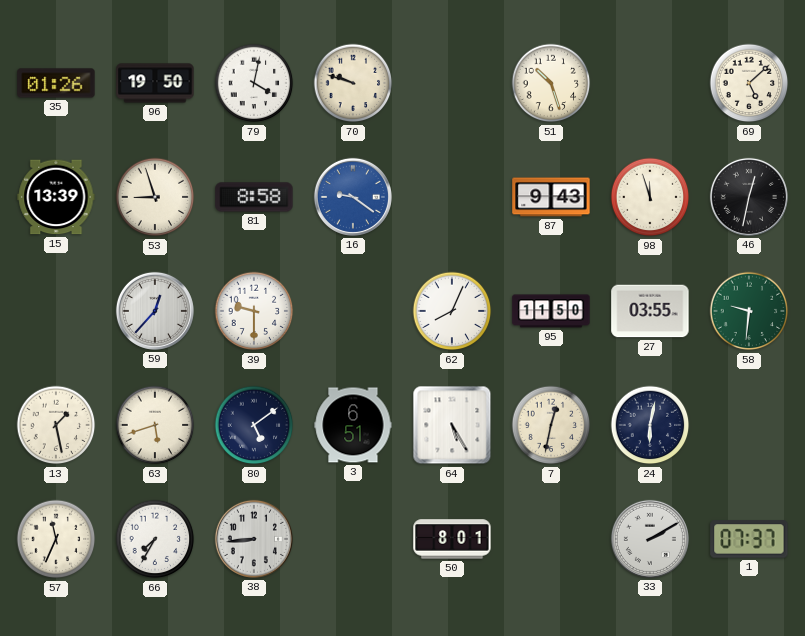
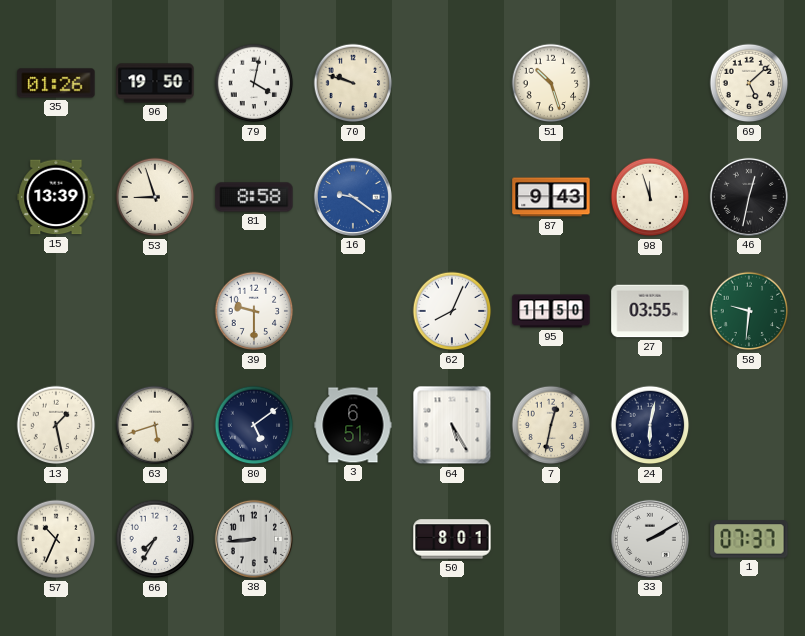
59: 12:37 -> none
57: 11:34 -> 10:34
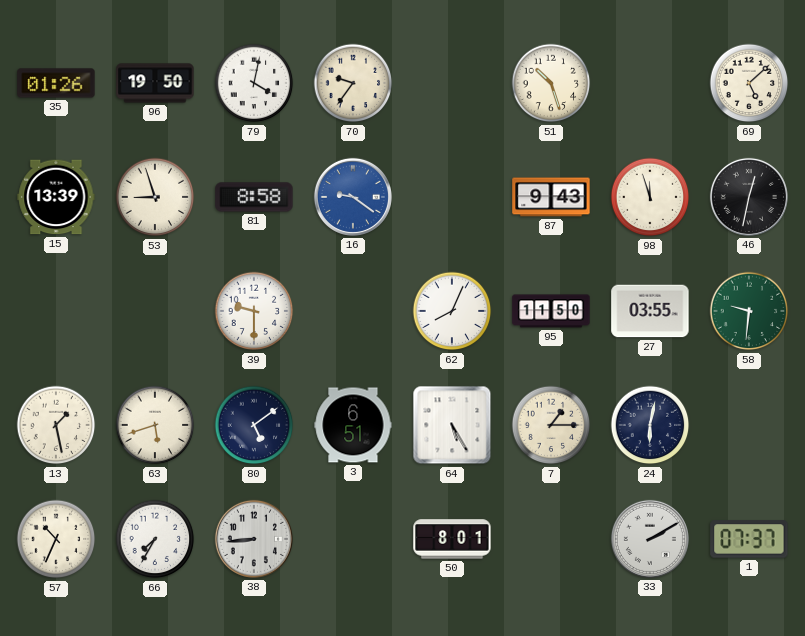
70: 9:48 -> 9:36
7: 12:32 -> 1:15
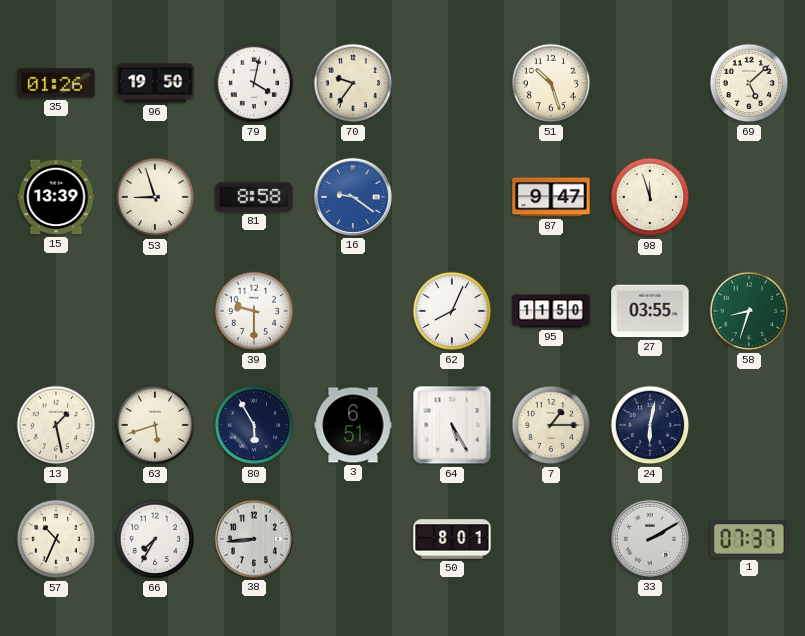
87: 9:43 -> 9:47
46: 12:32 -> none
58: 9:31 -> 8:33
80: 5:09 -> 5:55
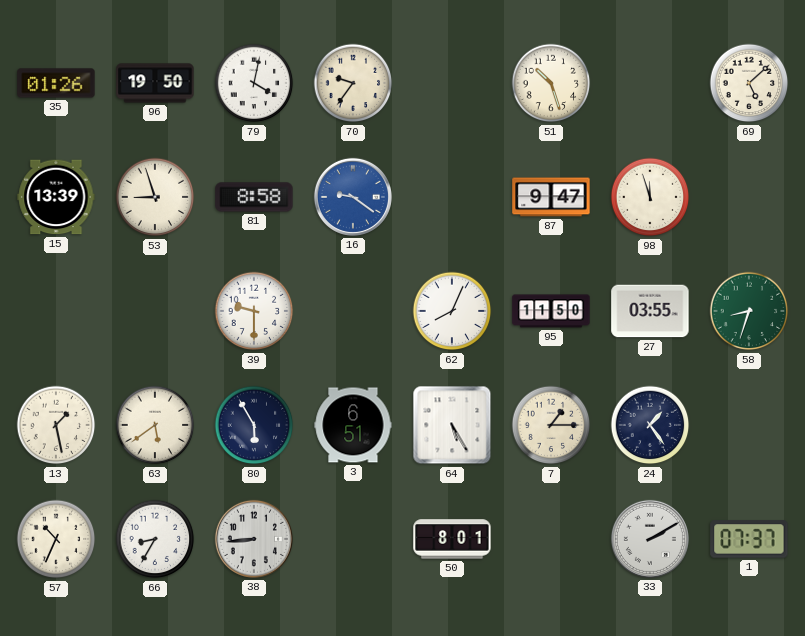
63: 5:42 -> 5:39
24: 6:02 -> 1:24
66: 7:35 -> 8:35
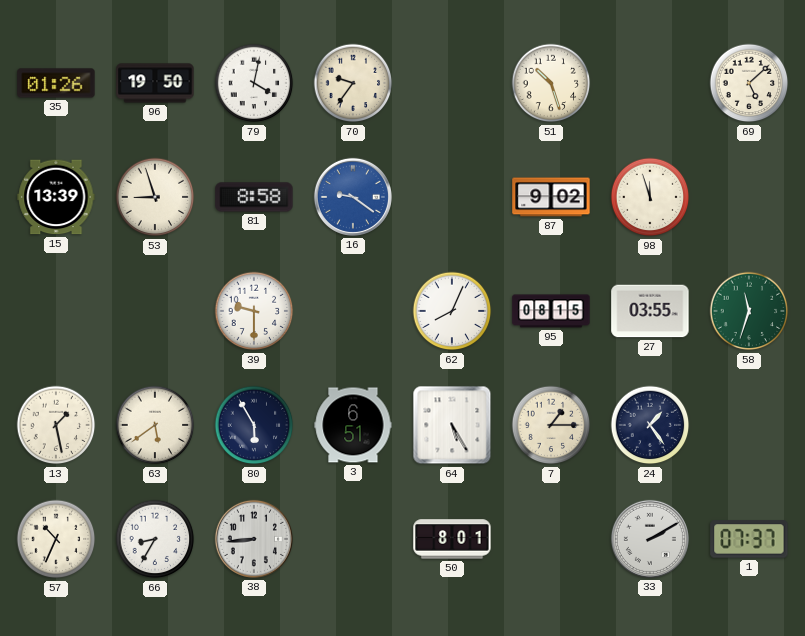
87: 9:47 -> 9:02
95: 11:50 -> 08:15
58: 8:33 -> 11:33
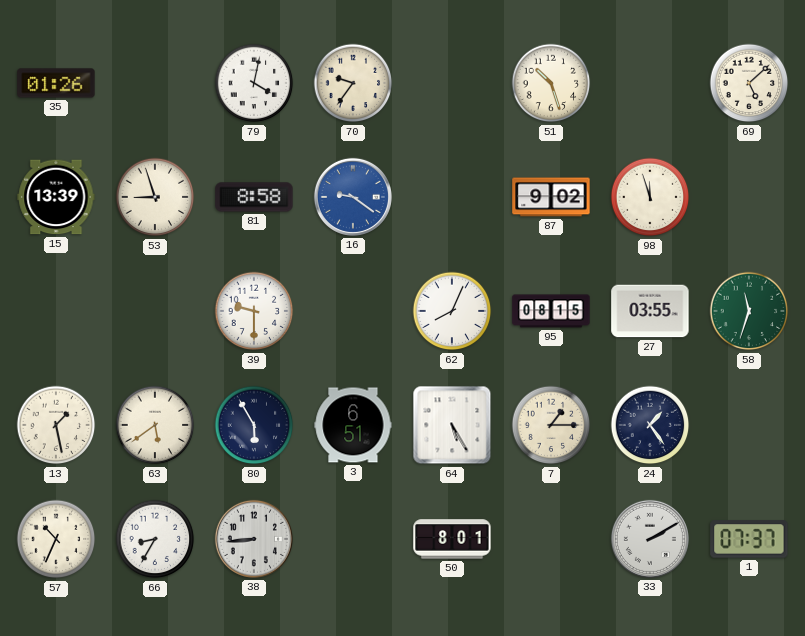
96: 19:50 -> none
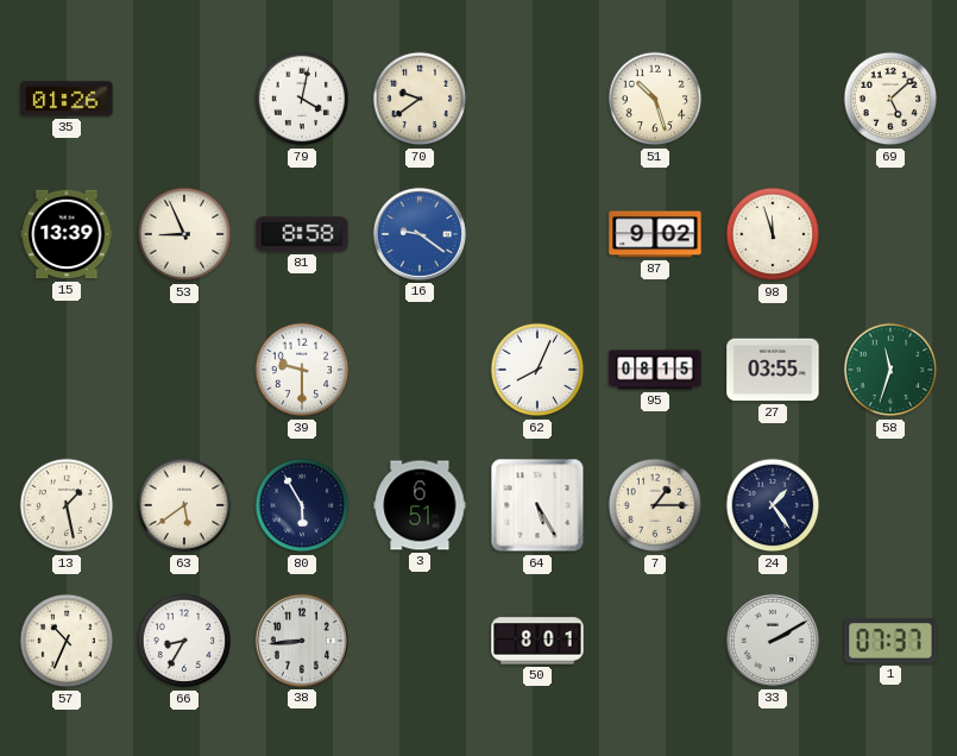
70: 9:36 -> 9:39
53: 8:57 -> 8:56
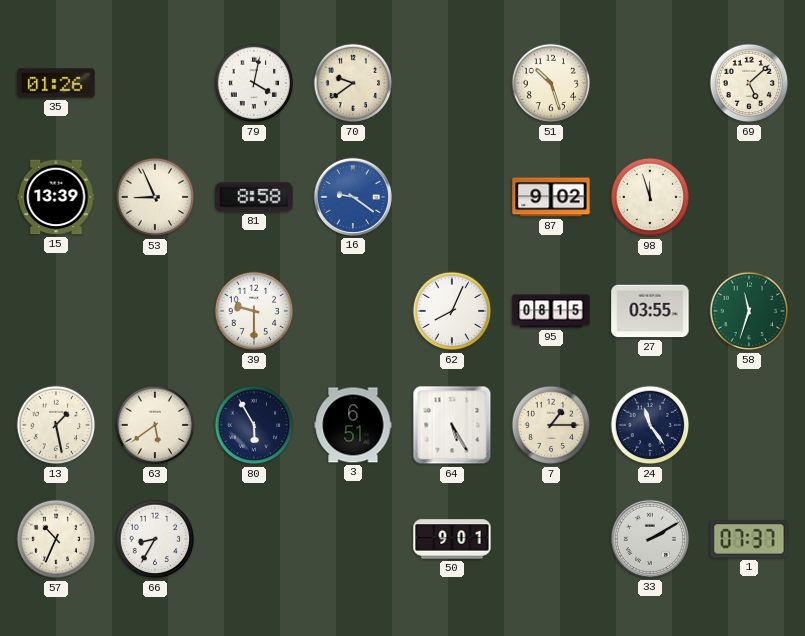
24: 1:24 -> 11:24
38: 8:44 -> none
50: 8:01 -> 9:01
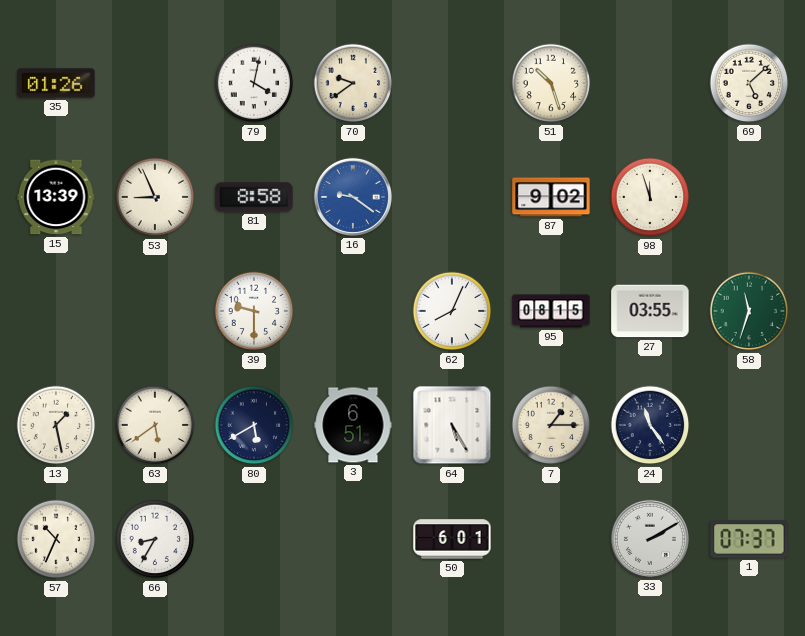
80: 5:55 -> 5:40
50: 9:01 -> 6:01
